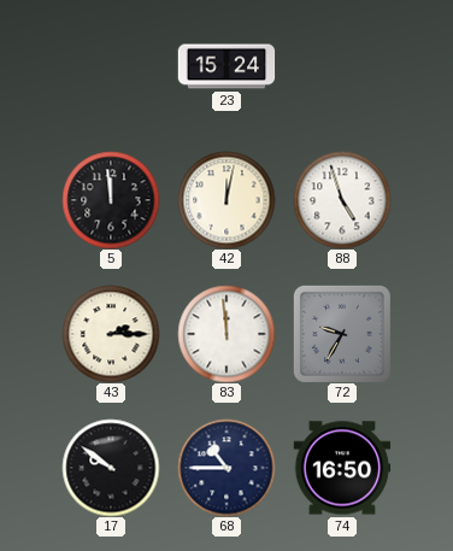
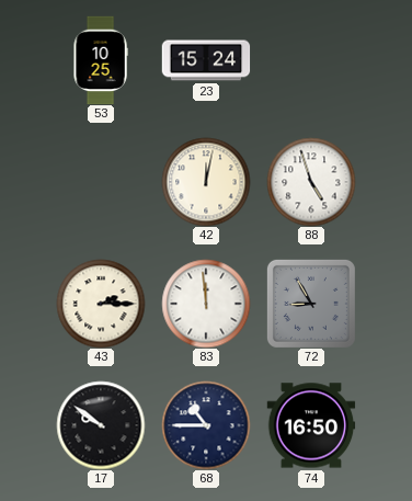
53: none -> 10:25
5: 11:59 -> none
72: 9:35 -> 8:55
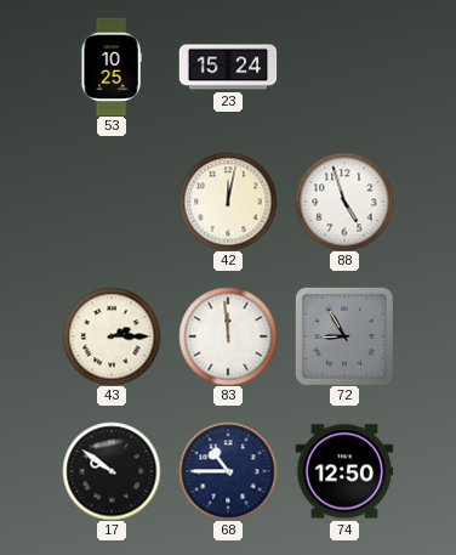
74: 16:50 -> 12:50
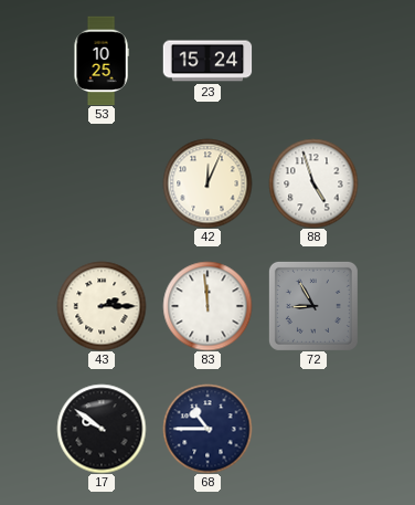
42: 12:02 -> 12:04
74: 12:50 -> none
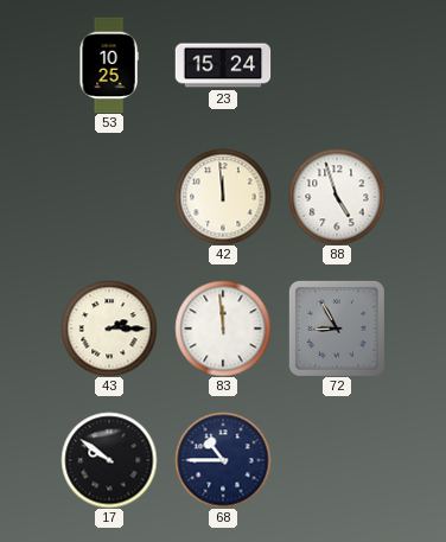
42: 12:04 -> 11:59
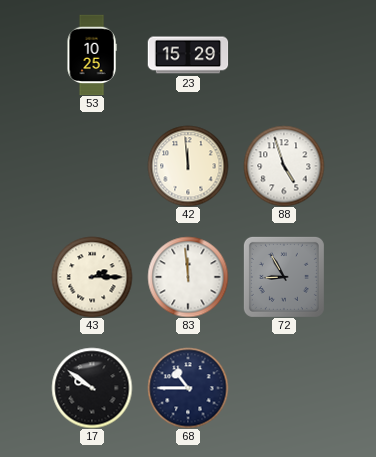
23: 15:24 -> 15:29
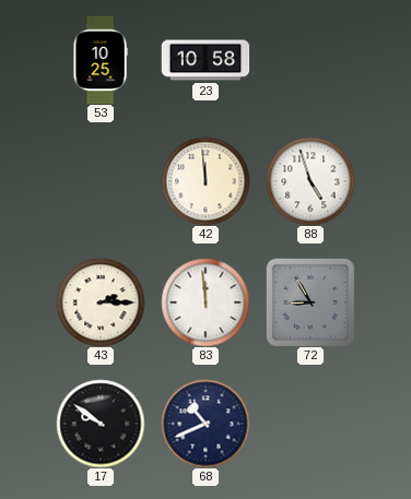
23: 15:29 -> 10:58
68: 10:45 -> 10:41
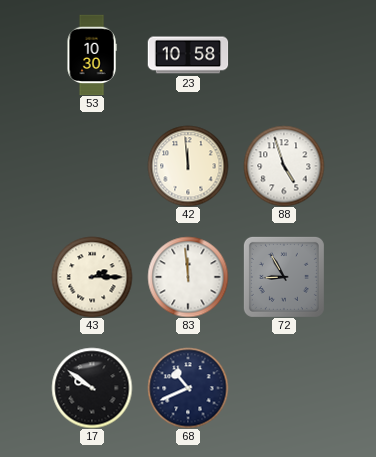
53: 10:25 -> 10:30
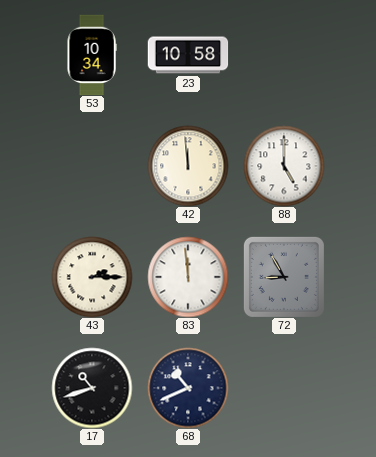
53: 10:30 -> 10:34
88: 4:57 -> 5:00
17: 9:51 -> 10:42
